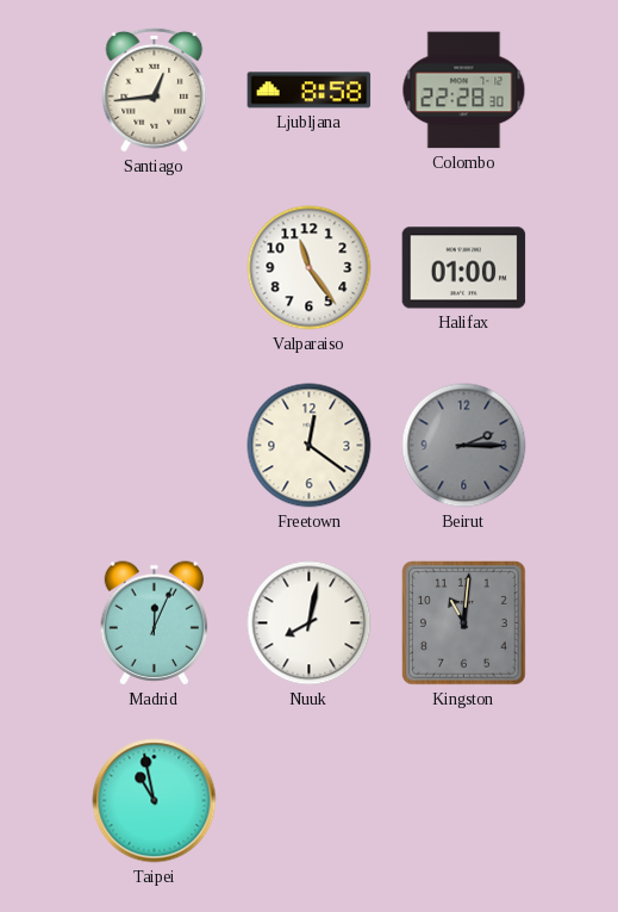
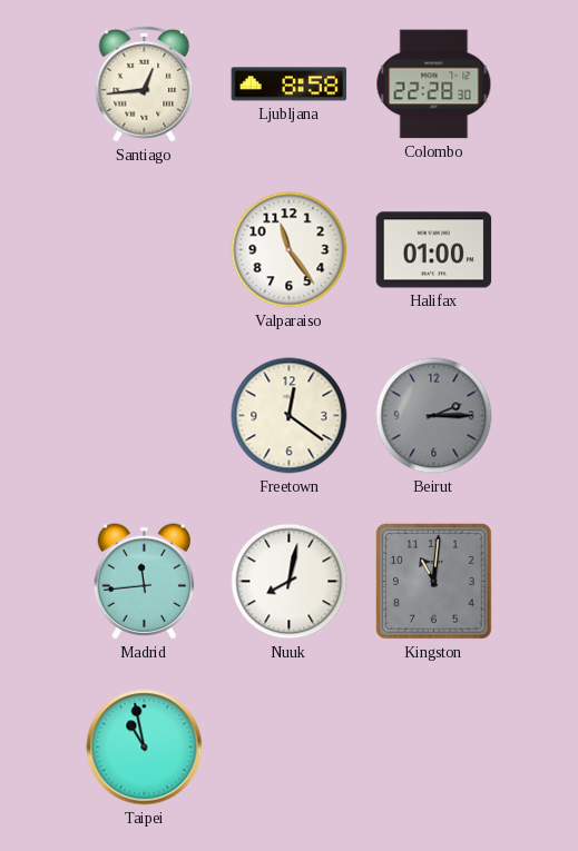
Madrid: 12:04 -> 11:44
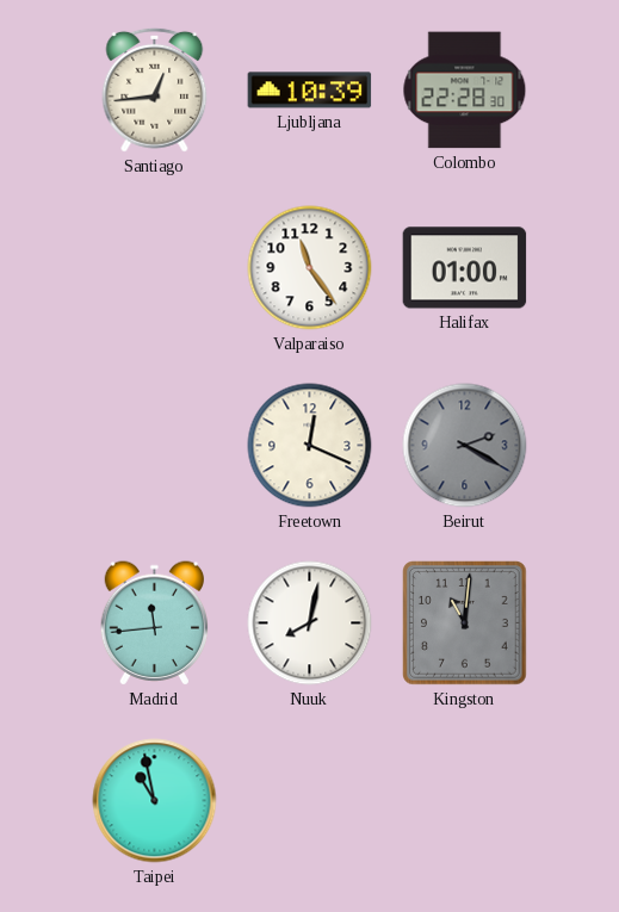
Ljubljana: 8:58 -> 10:39
Freetown: 12:21 -> 12:19
Beirut: 2:15 -> 2:20
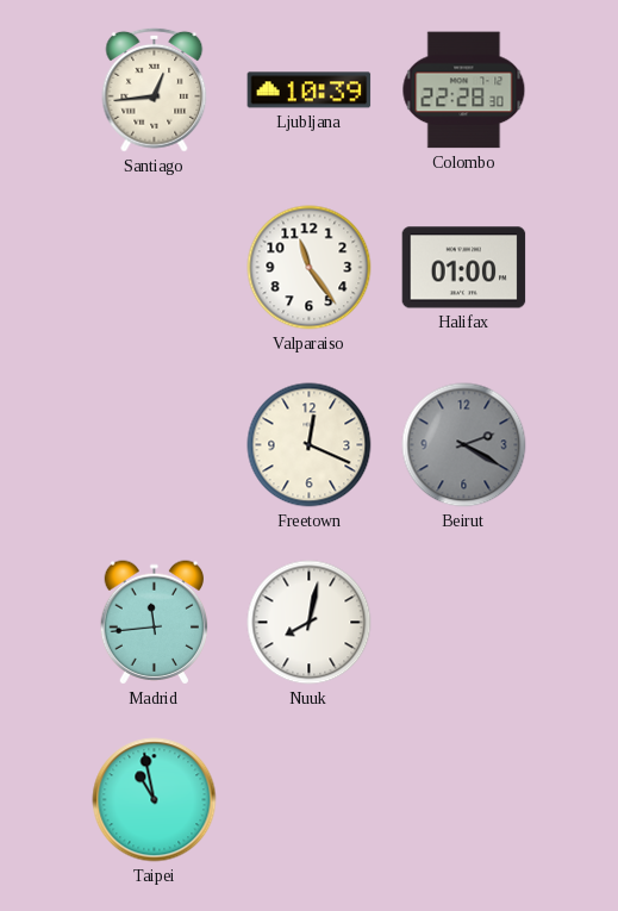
Kingston: 11:01 -> none
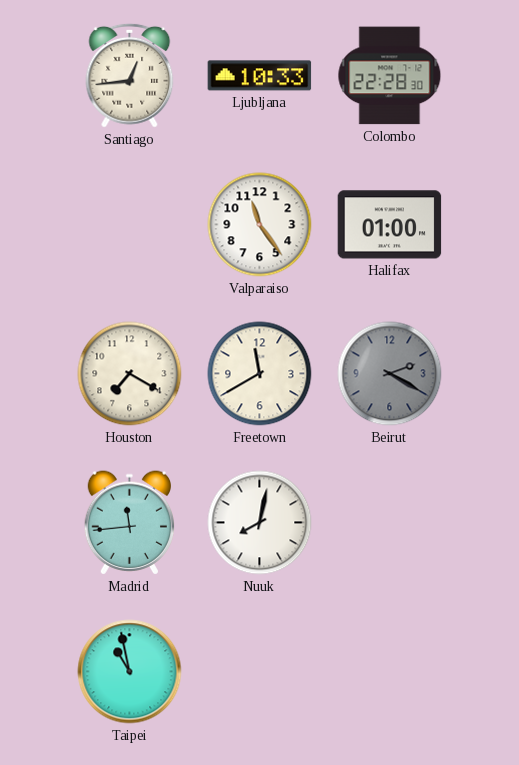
Ljubljana: 10:39 -> 10:33
Houston: none -> 7:20
Freetown: 12:19 -> 11:40
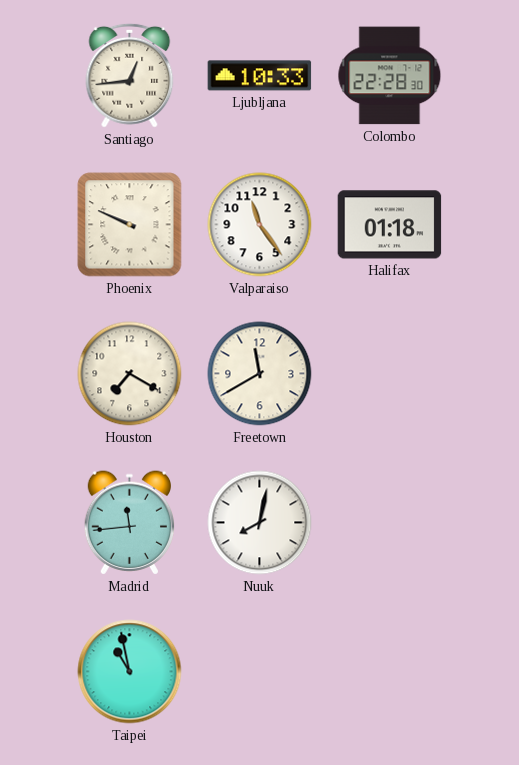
Phoenix: none -> 9:49
Halifax: 01:00 -> 01:18
Beirut: 2:20 -> none
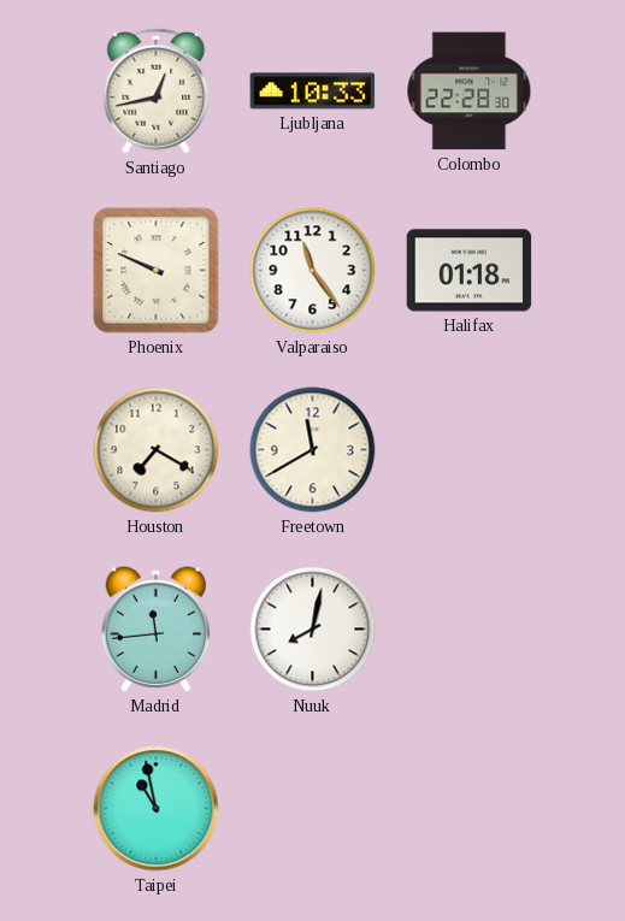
Santiago: 12:44 -> 12:43
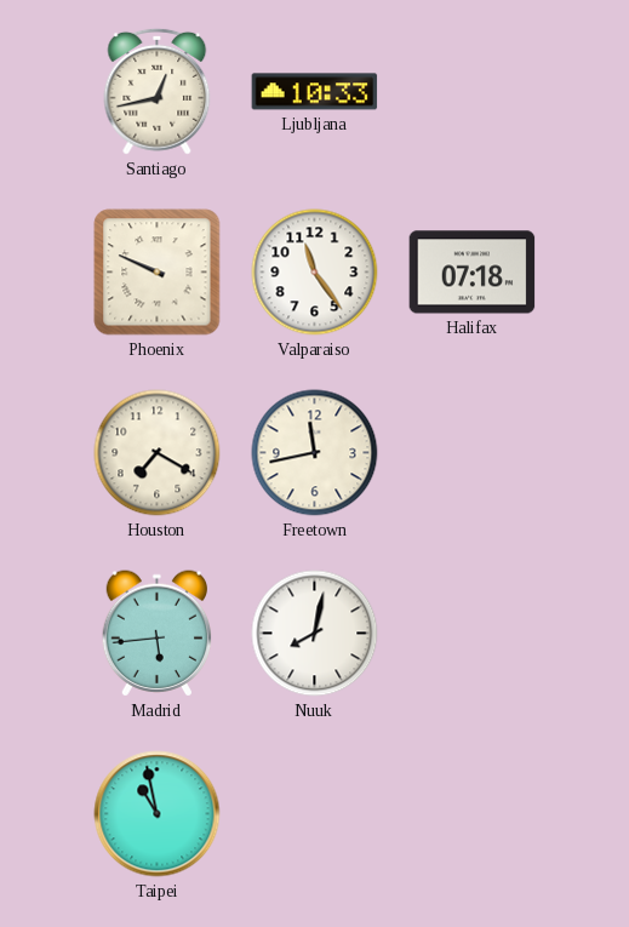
Colombo: 22:28 -> none
Halifax: 01:18 -> 07:18
Freetown: 11:40 -> 11:43
Madrid: 11:44 -> 5:44
